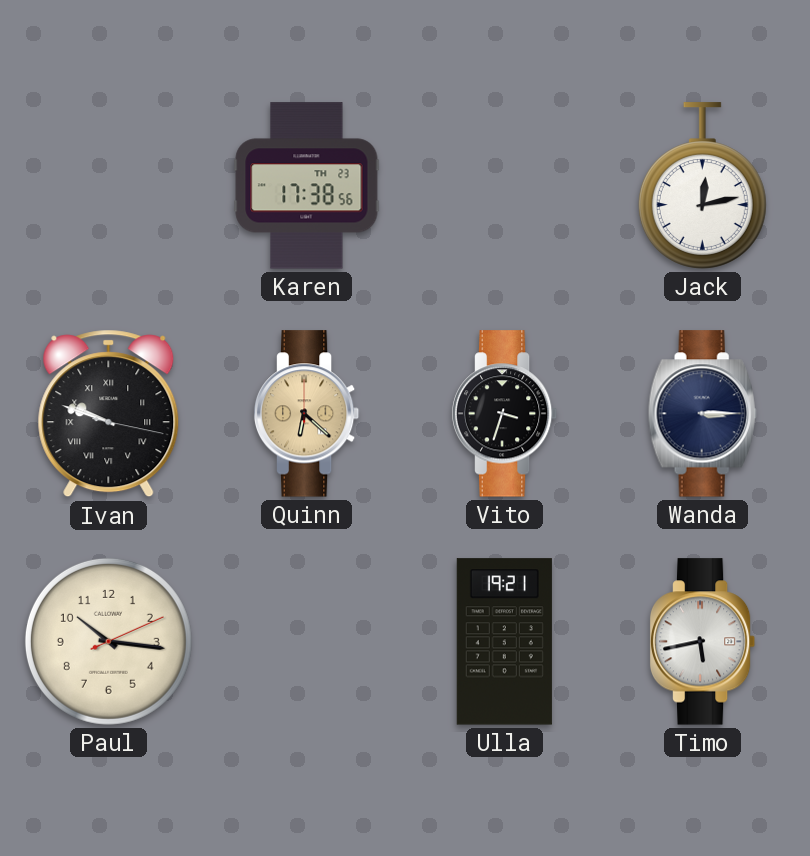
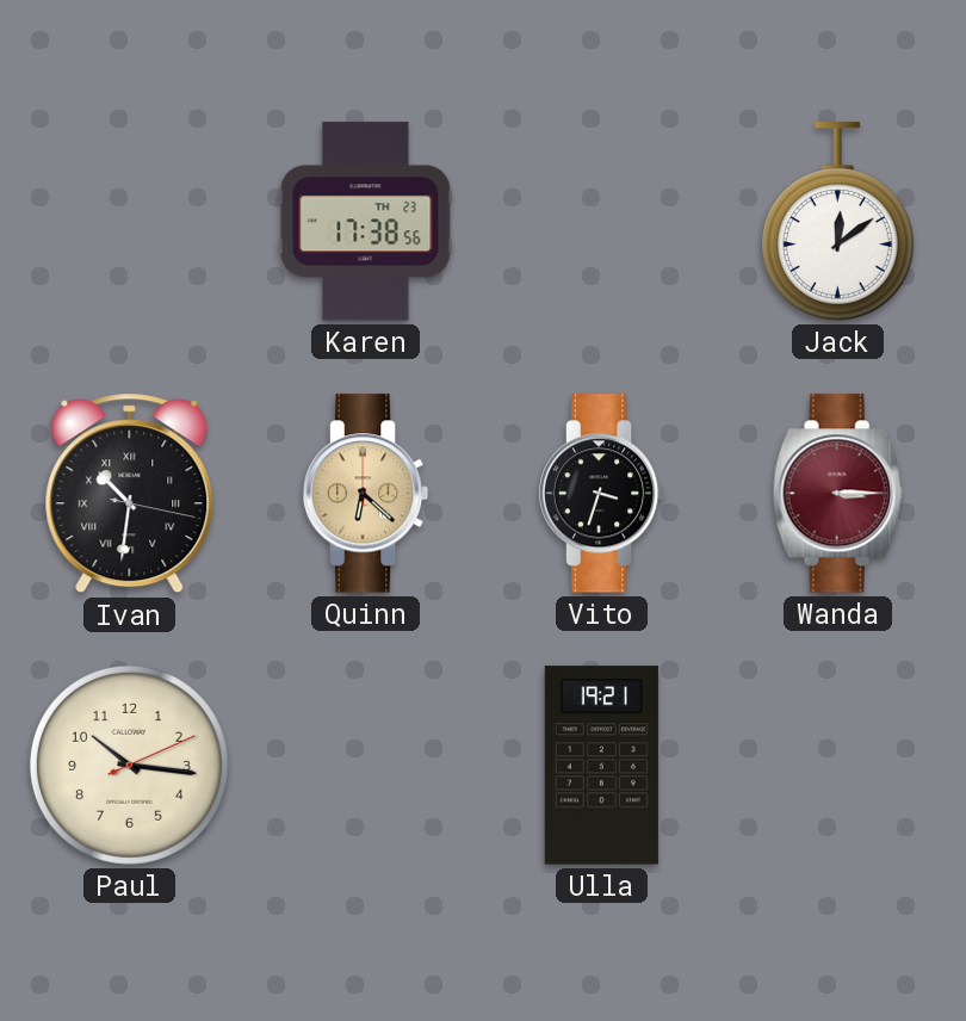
Jack: 12:13 -> 12:09
Ivan: 9:48 -> 10:31
Wanda dial: navy -> burgundy
Timo: 5:43 -> none
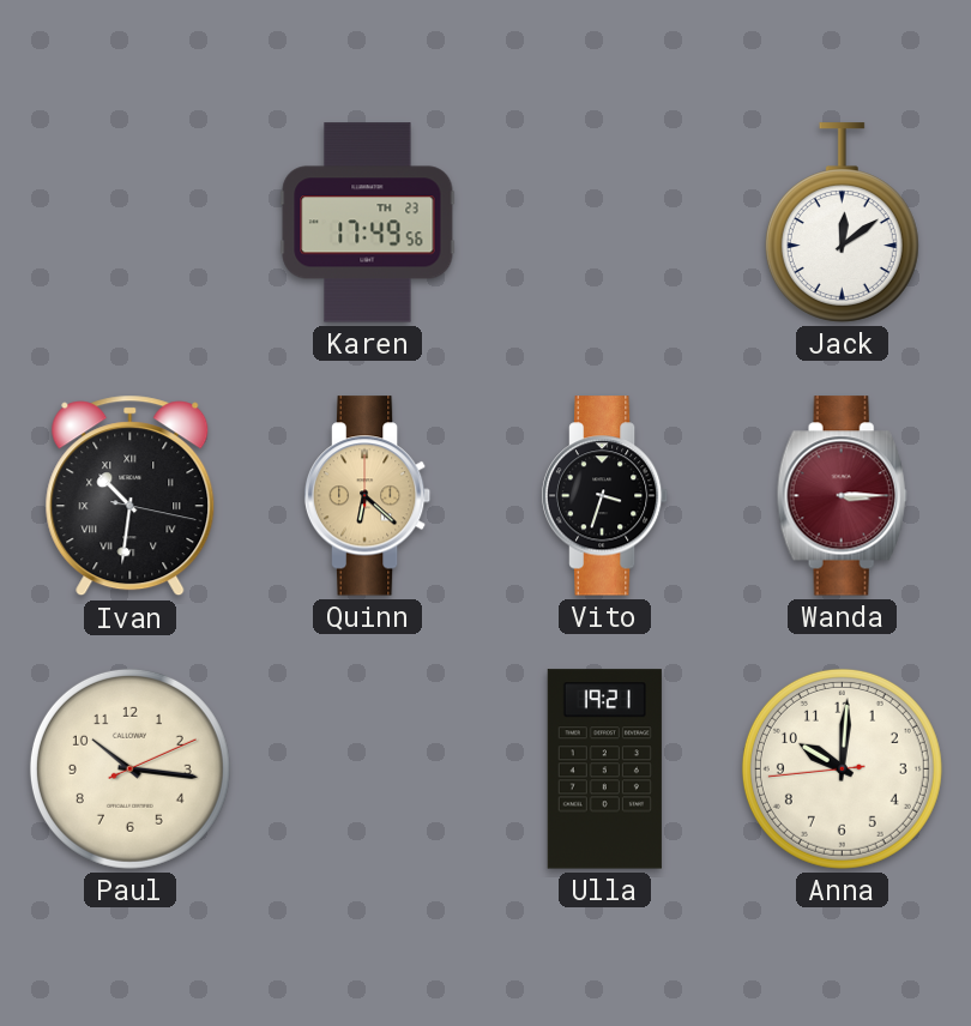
Karen: 17:38 -> 17:49
Anna: none -> 10:00
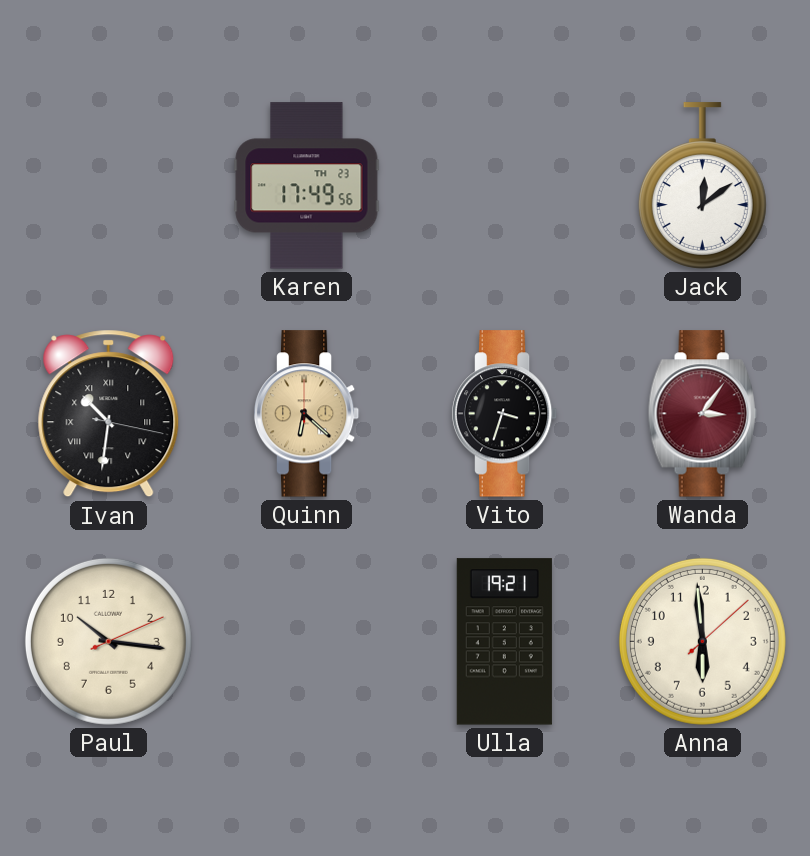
Wanda: 3:15 -> 3:06
Anna: 10:00 -> 5:59
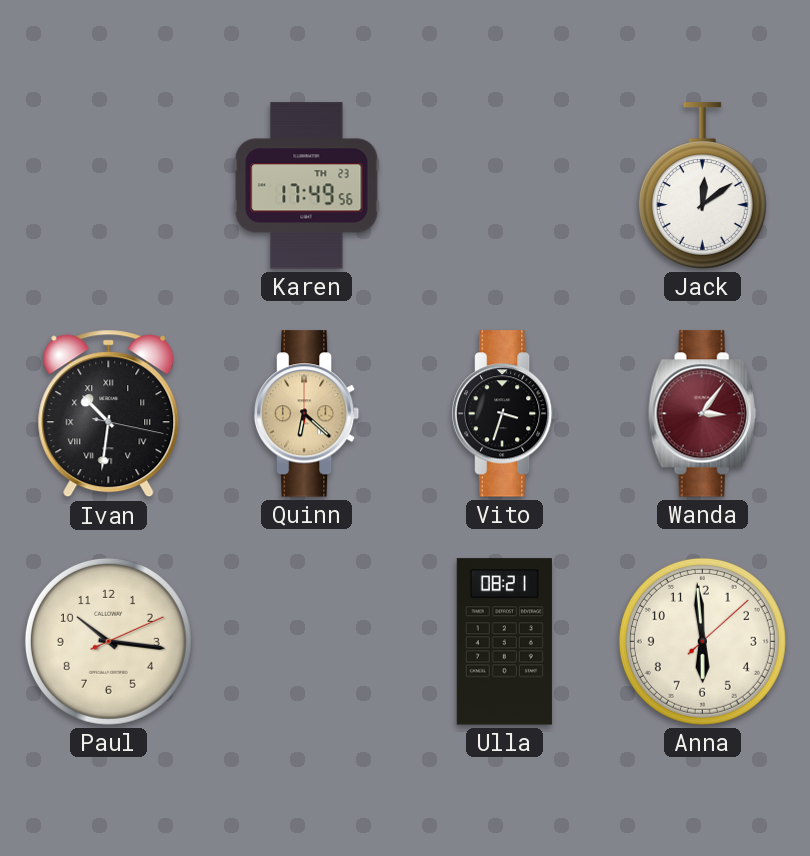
Ulla: 19:21 -> 08:21
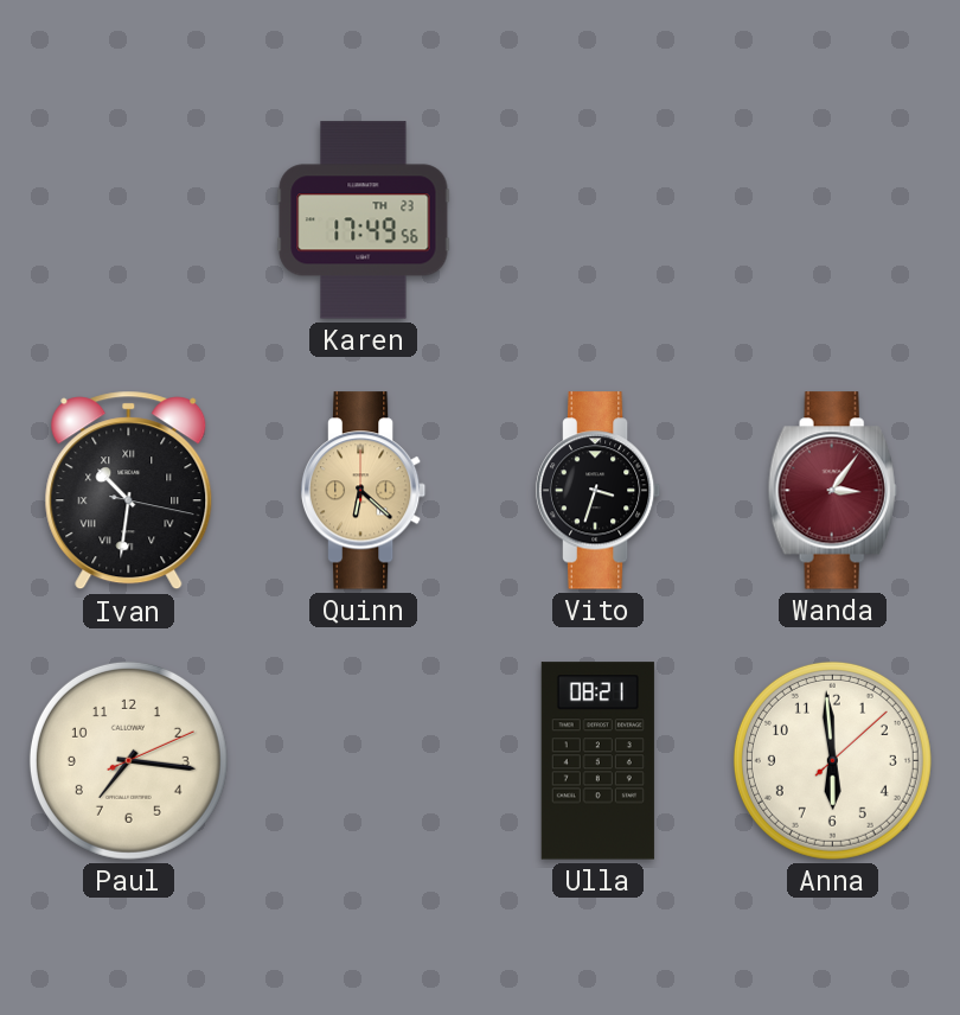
Jack: 12:09 -> none
Paul: 10:16 -> 7:16
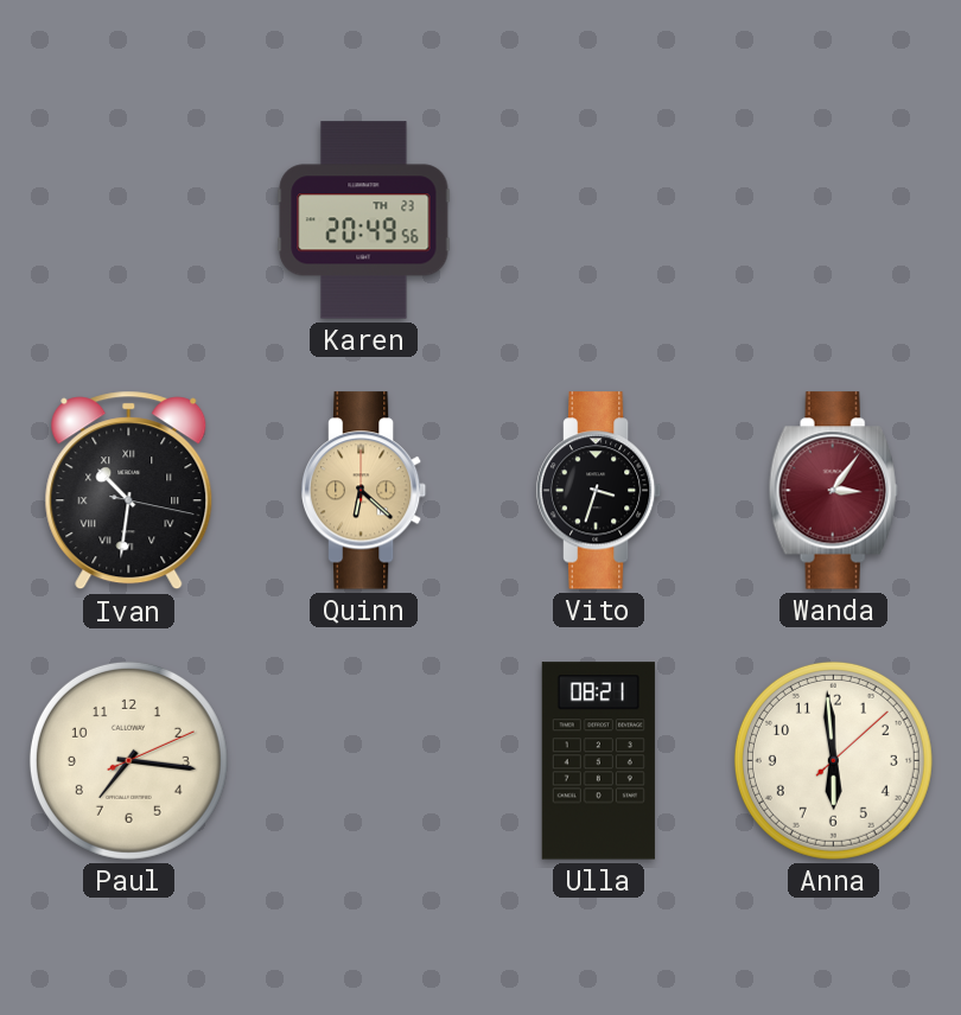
Karen: 17:49 -> 20:49
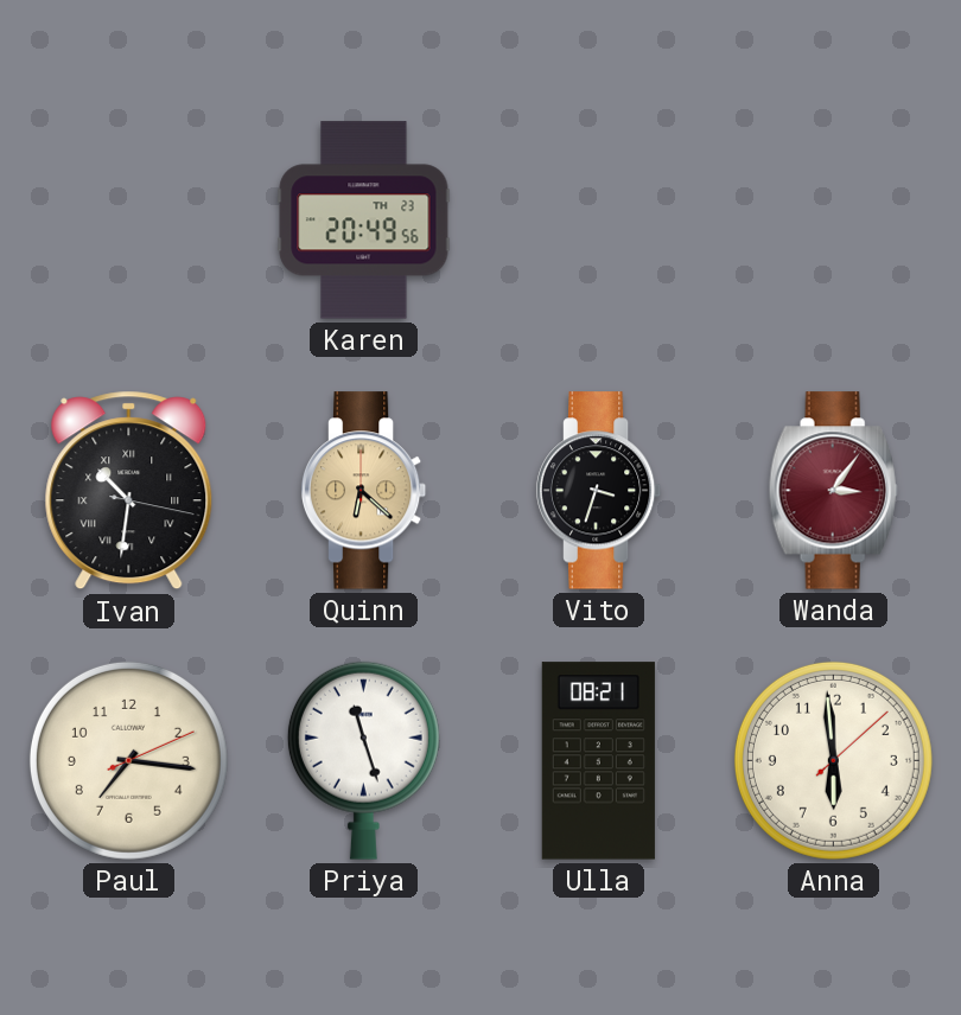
Priya: none -> 11:27
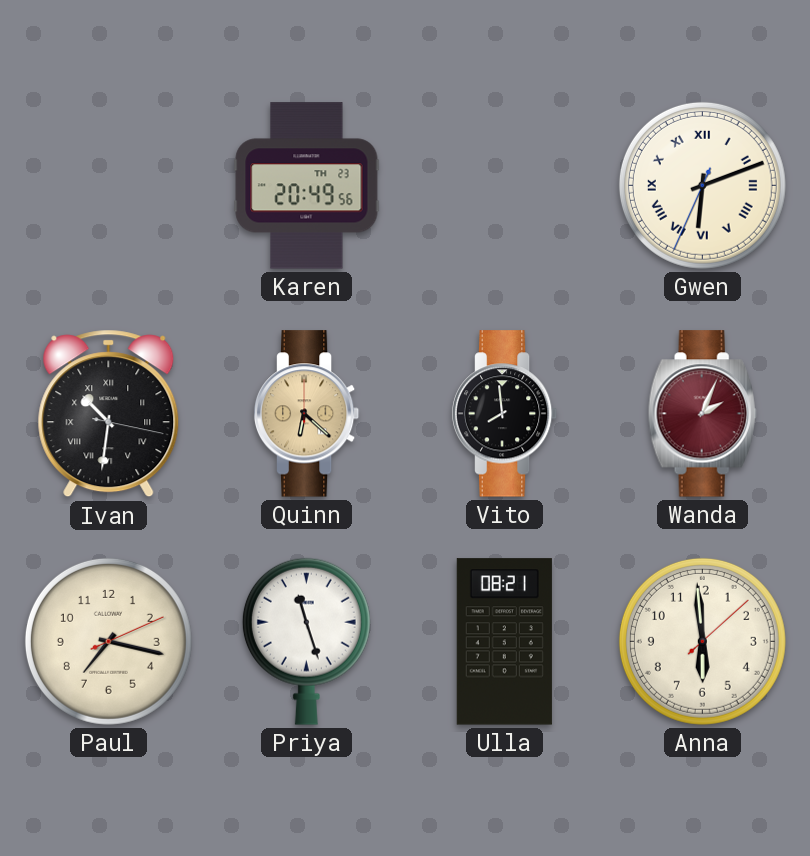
Gwen: none -> 6:11
Vito: 3:33 -> 7:59
Wanda: 3:06 -> 2:04
Paul: 7:16 -> 7:17
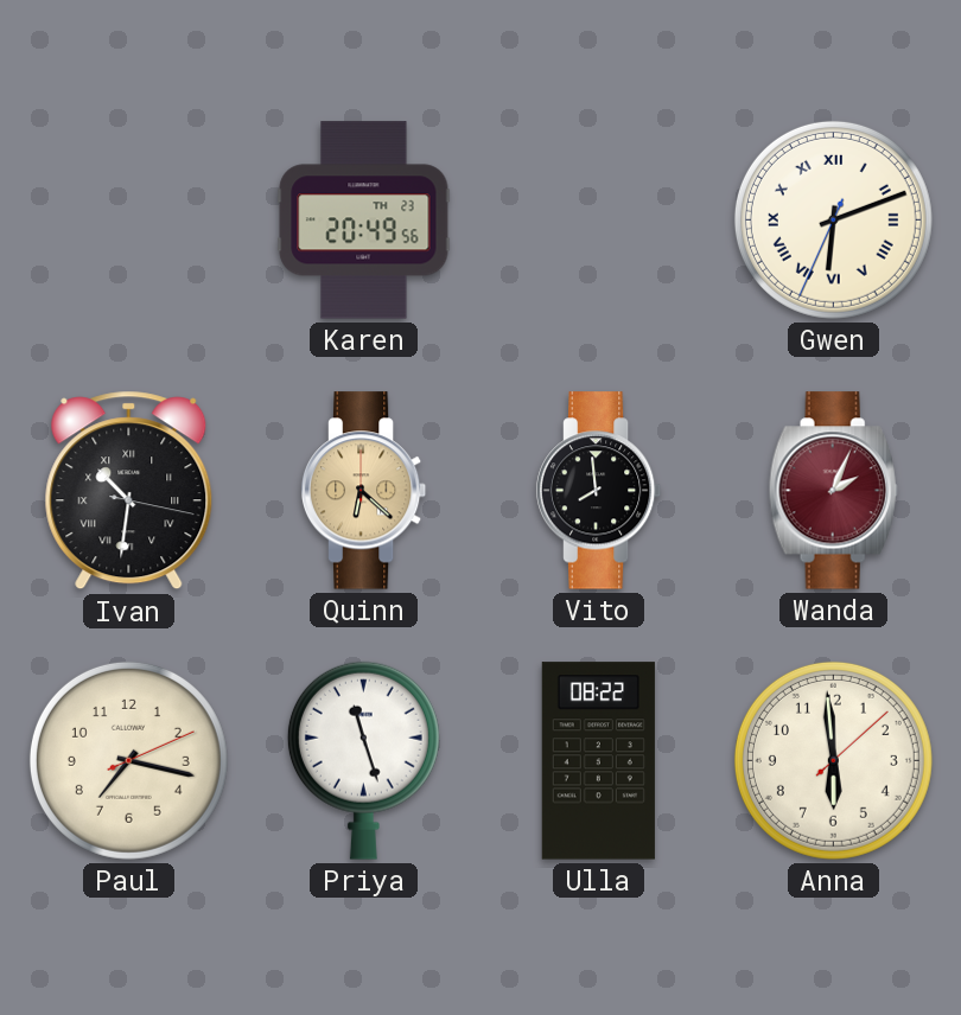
Ulla: 08:21 -> 08:22
